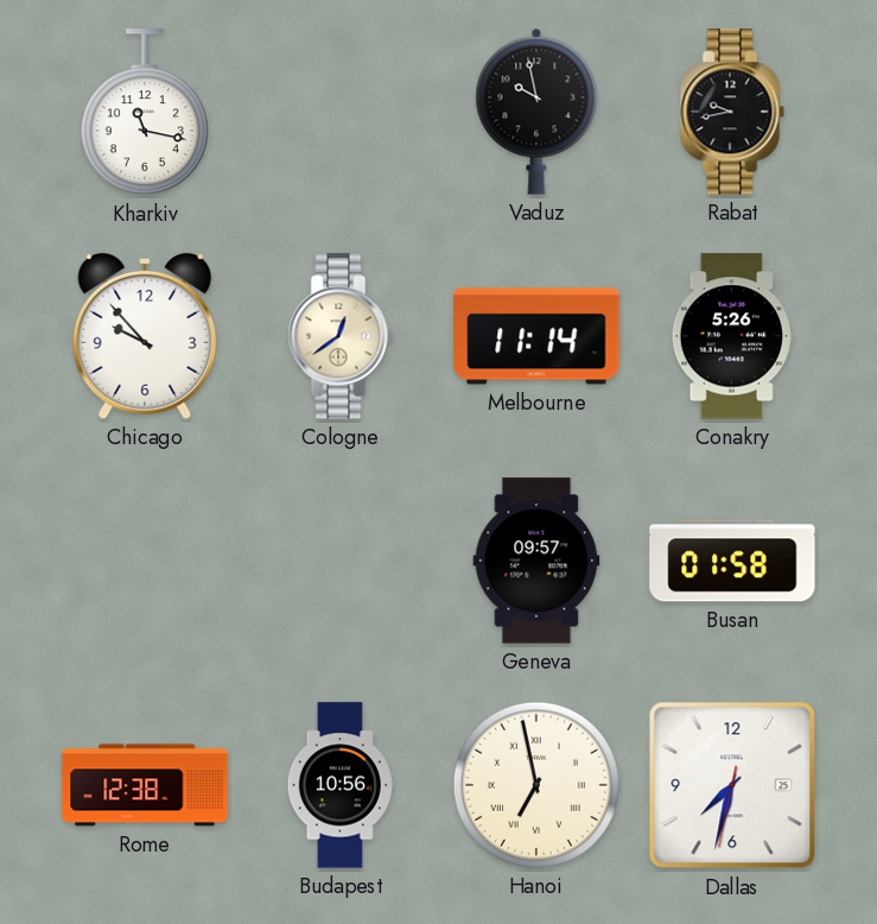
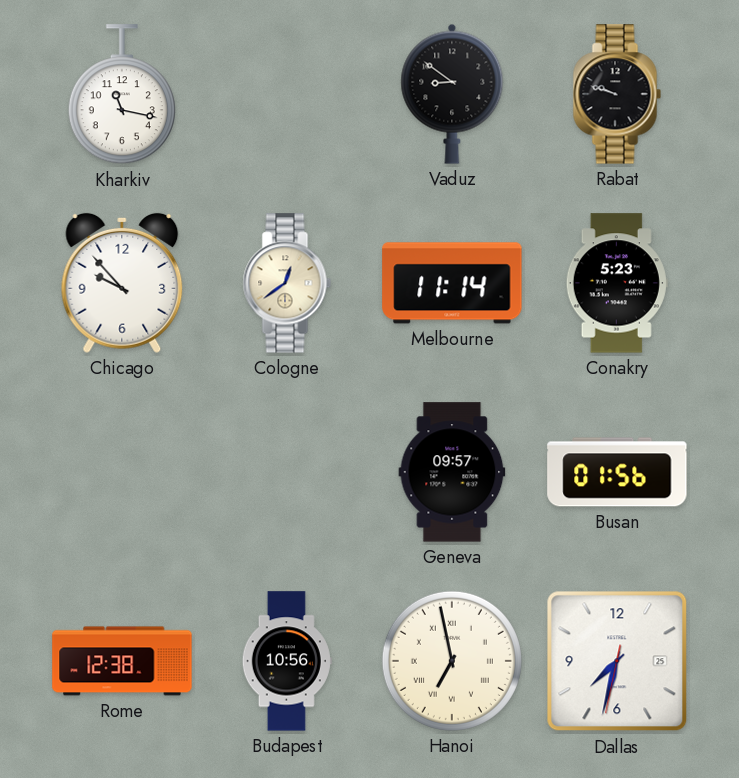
Vaduz: 9:58 -> 8:51
Rabat: 9:43 -> 9:48
Conakry: 5:26 -> 5:23
Busan: 01:58 -> 01:56
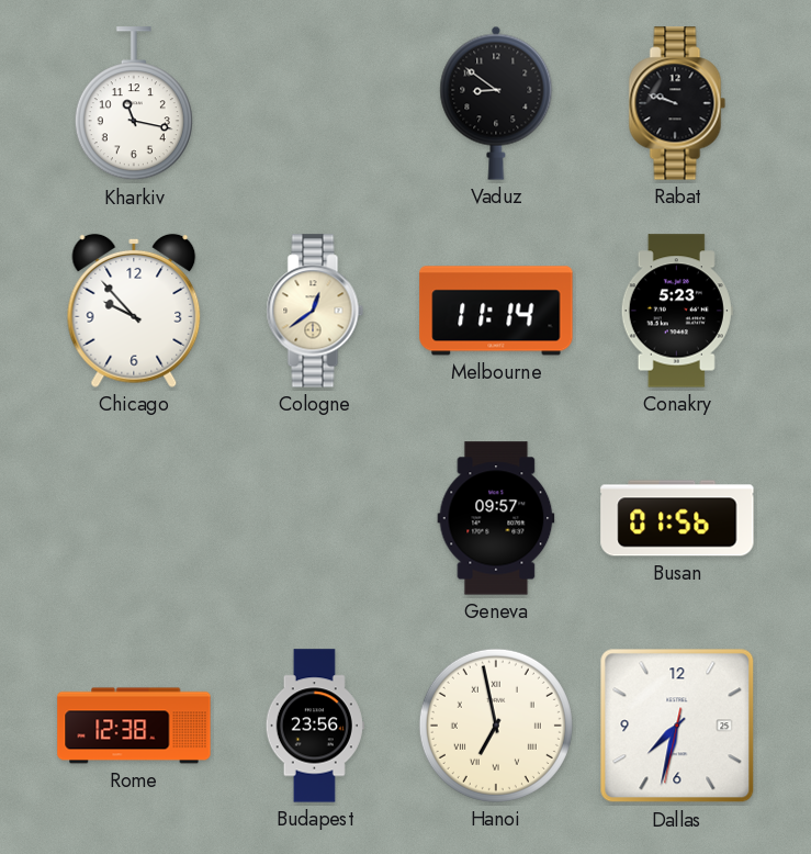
Budapest: 10:56 -> 23:56
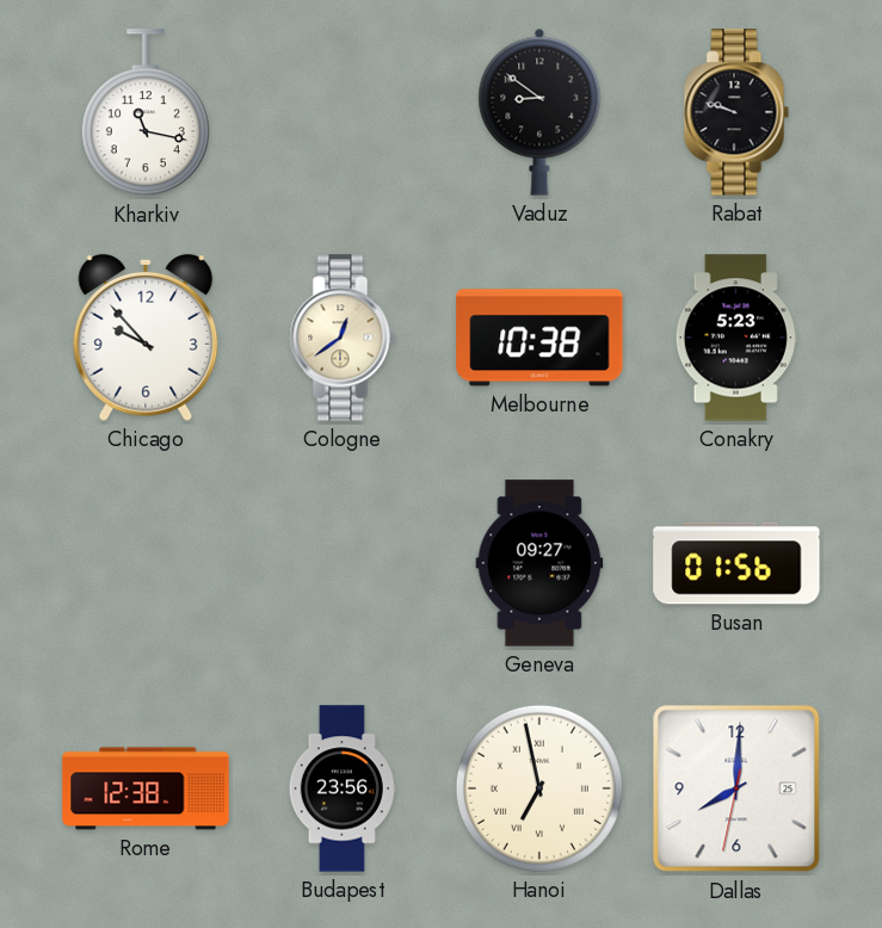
Melbourne: 11:14 -> 10:38
Geneva: 09:57 -> 09:27
Dallas: 7:32 -> 8:00
